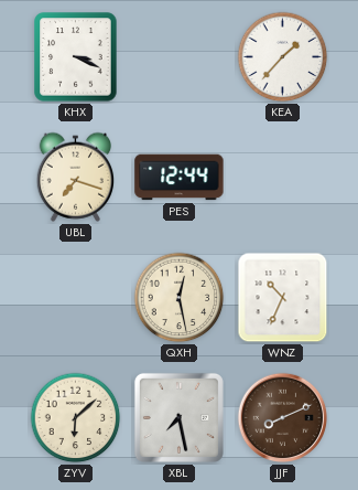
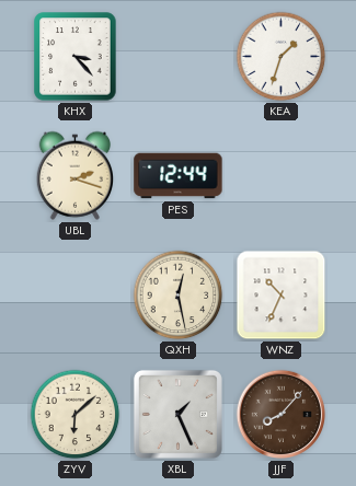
KHX: 3:19 -> 3:23
KEA: 1:37 -> 1:33
UBL: 7:18 -> 2:18
XBL: 7:28 -> 1:26
JJF: 8:11 -> 8:07
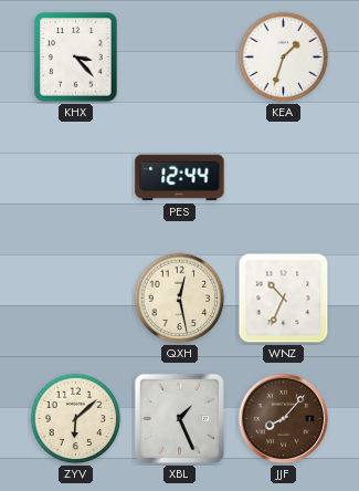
UBL: 2:18 -> none
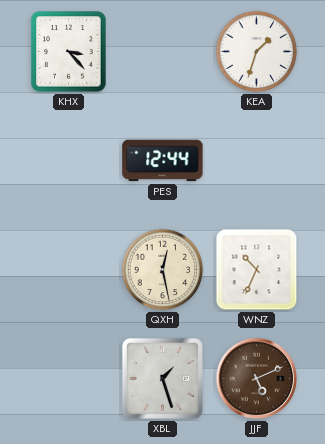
ZYV: 6:08 -> none
XBL: 1:26 -> 1:27
JJF: 8:07 -> 5:11
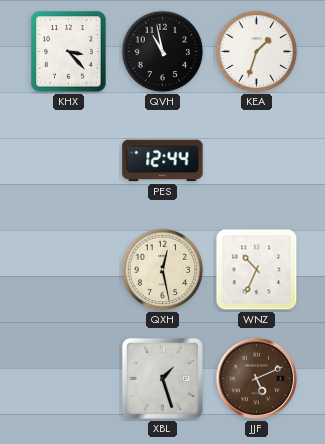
QVH: none -> 10:58
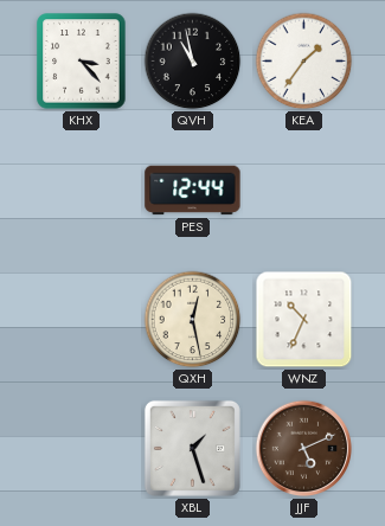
KEA: 1:33 -> 1:36
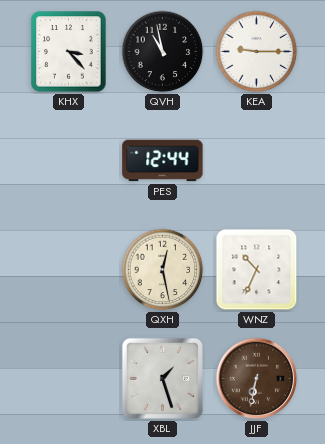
KEA: 1:36 -> 9:15
JJF: 5:11 -> 6:32
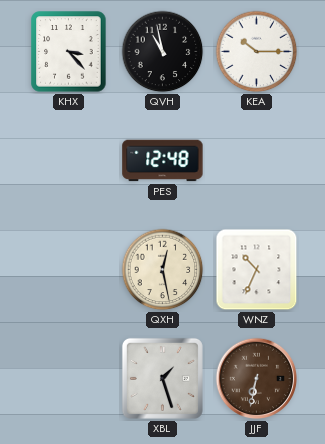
KEA: 9:15 -> 10:15
PES: 12:44 -> 12:48
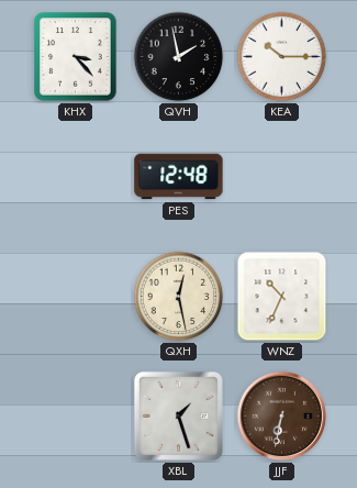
QVH: 10:58 -> 1:58
